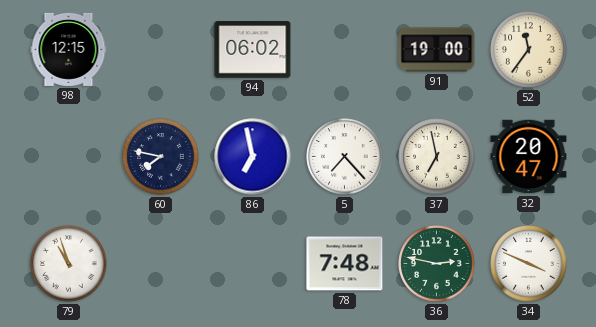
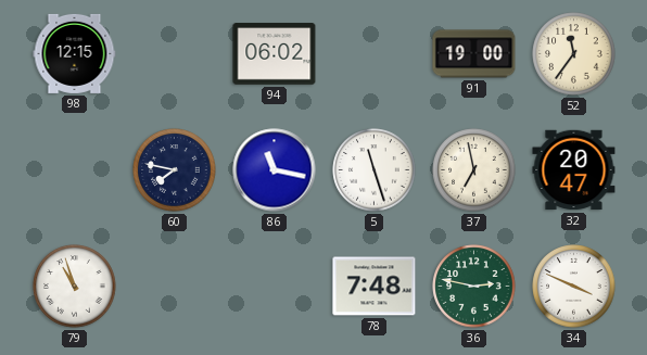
86: 6:58 -> 11:17
5: 7:23 -> 11:27
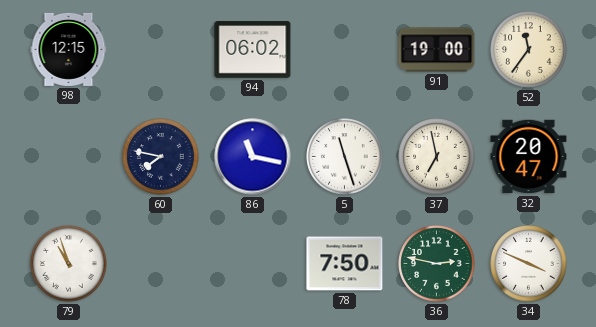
78: 7:48 -> 7:50
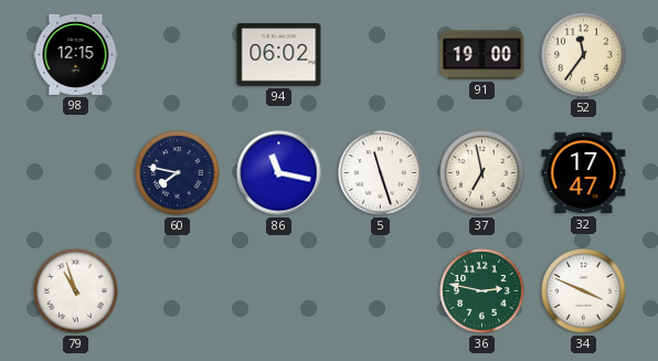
32: 20:47 -> 17:47
78: 7:50 -> none
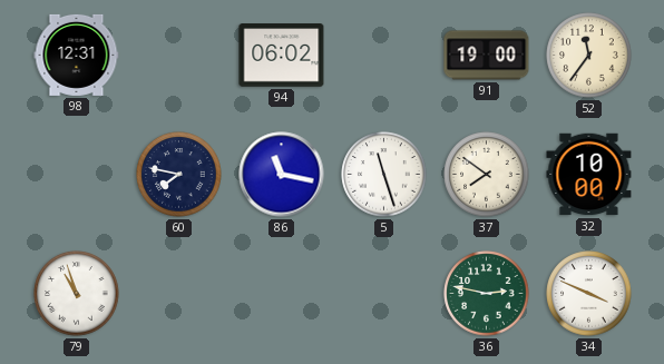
98: 12:15 -> 12:31
37: 6:58 -> 7:51
32: 17:47 -> 10:00
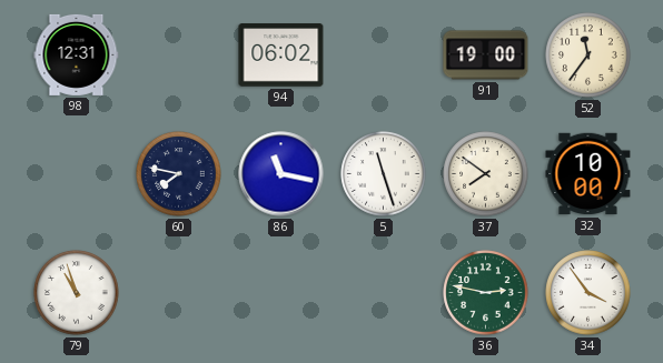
34: 3:49 -> 3:54
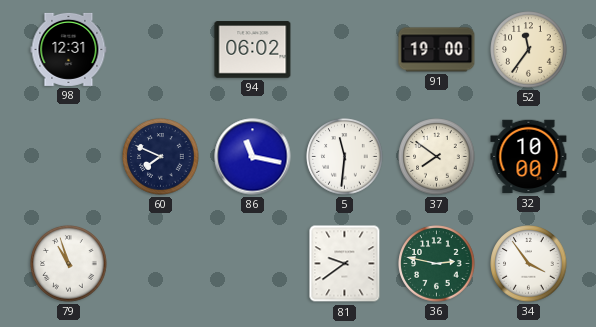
60: 7:47 -> 7:49
5: 11:27 -> 11:31
81: none -> 9:39
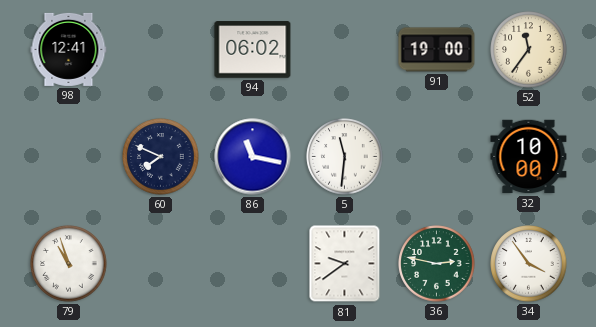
98: 12:31 -> 12:41
37: 7:51 -> none
